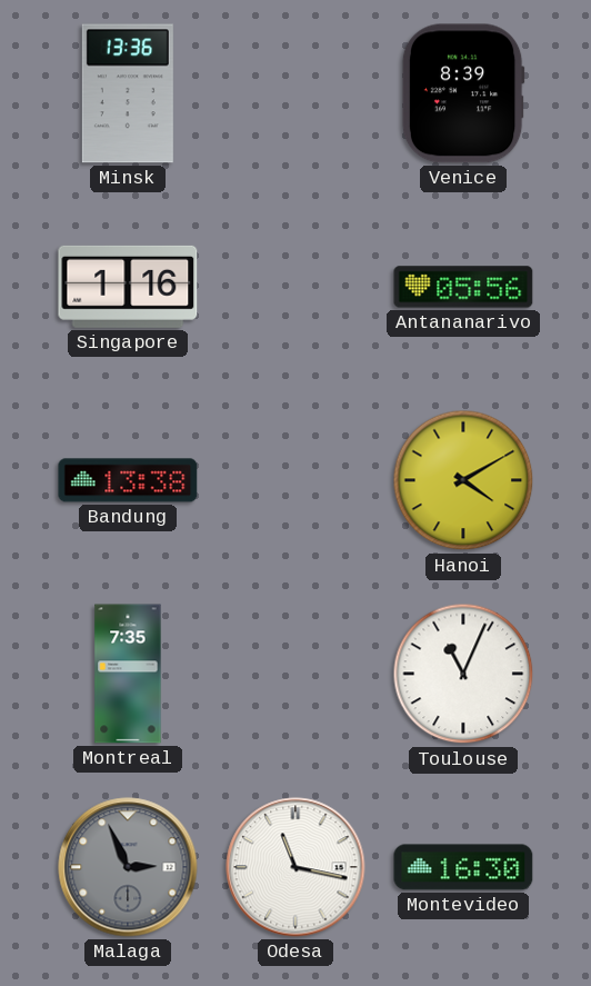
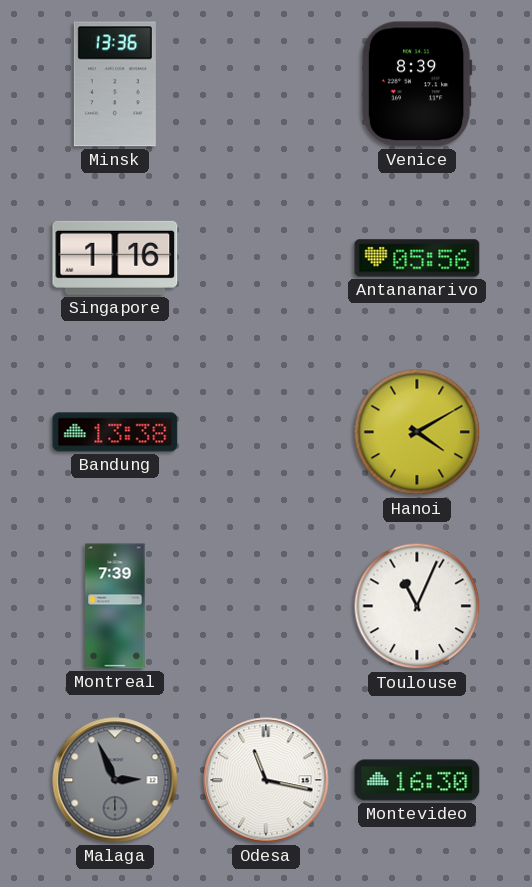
Montreal: 7:35 -> 7:39
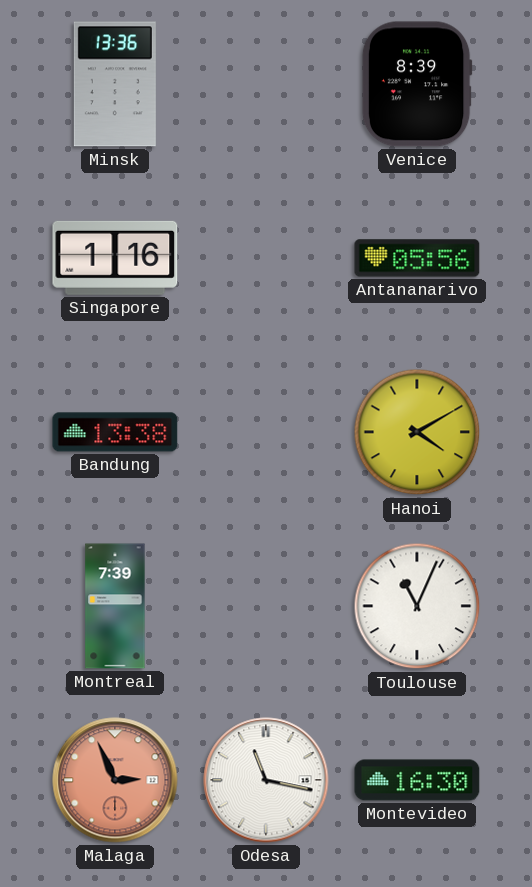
Malaga dial: grey -> salmon
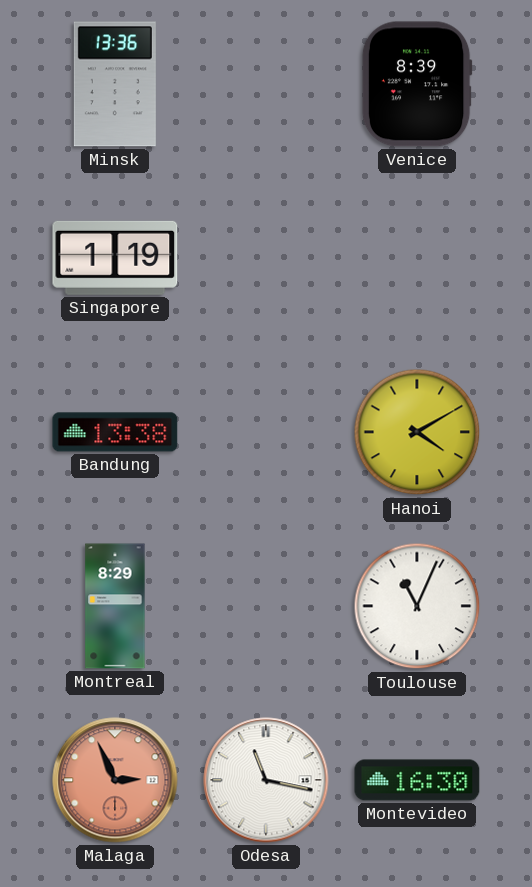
Singapore: 1:16 -> 1:19
Antananarivo: 05:56 -> none
Montreal: 7:39 -> 8:29
